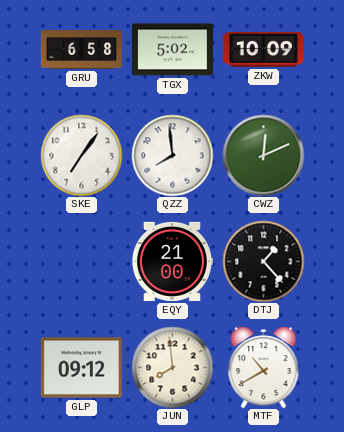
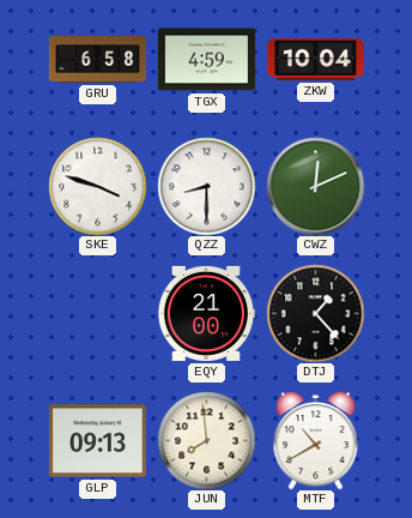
TGX: 5:02 -> 4:59
ZKW: 10:09 -> 10:04
SKE: 7:06 -> 3:48
QZZ: 7:59 -> 8:30
GLP: 09:12 -> 09:13
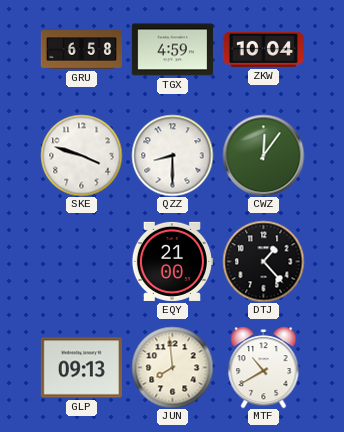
CWZ: 12:11 -> 12:06
